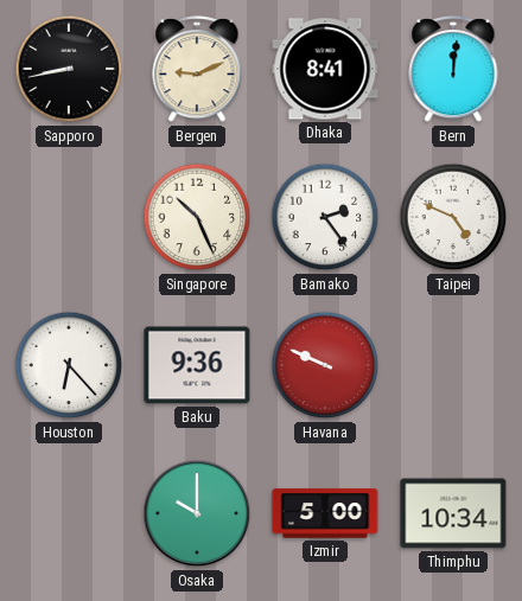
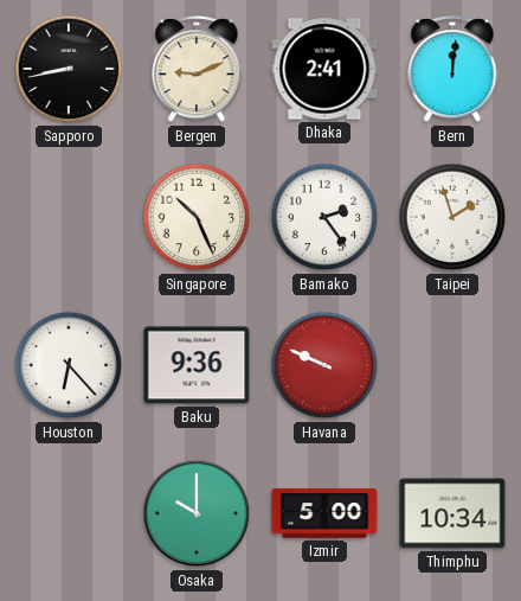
Dhaka: 8:41 -> 2:41
Taipei: 4:49 -> 1:57
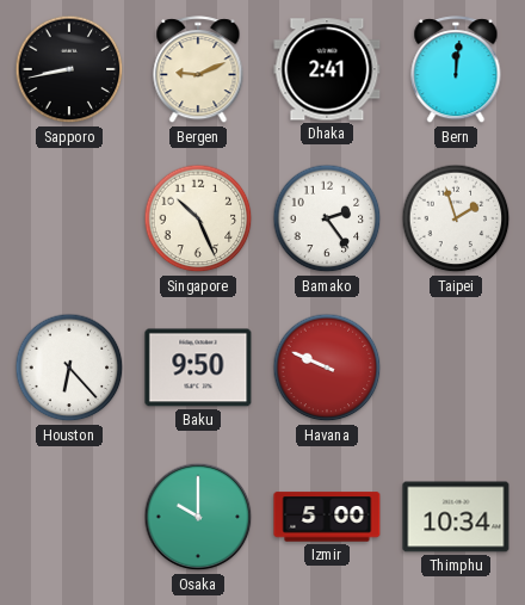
Baku: 9:36 -> 9:50
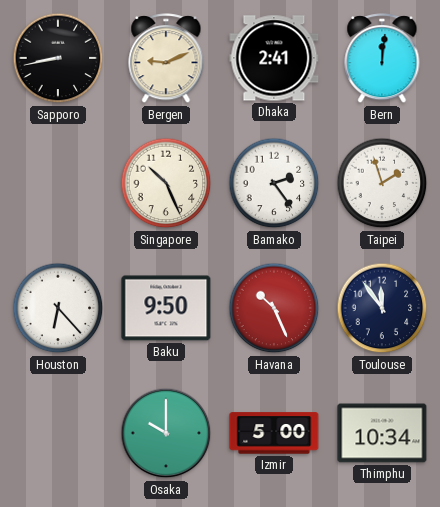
Havana: 9:49 -> 10:26
Toulouse: none -> 11:54
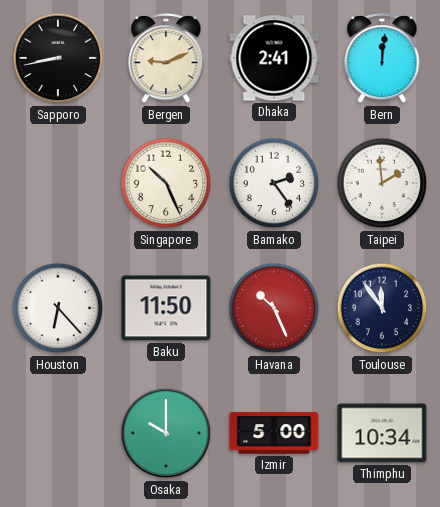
Taipei: 1:57 -> 1:59
Baku: 9:50 -> 11:50
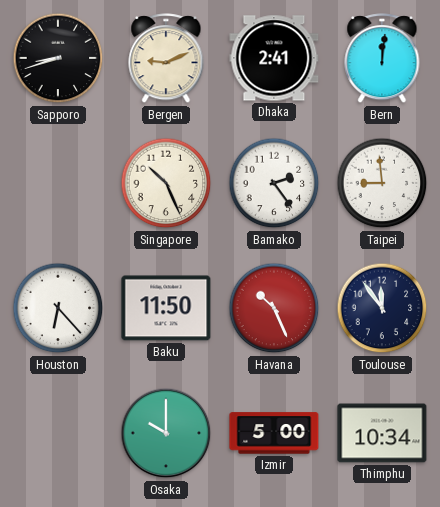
Sapporo: 8:43 -> 8:42
Taipei: 1:59 -> 8:59
